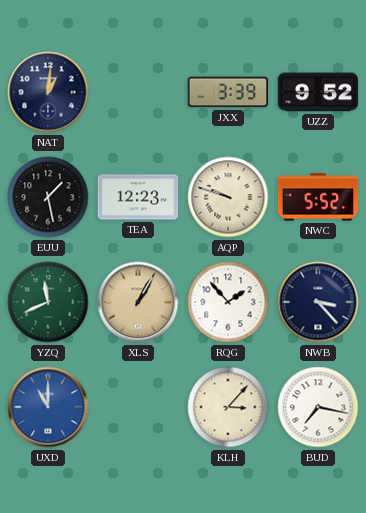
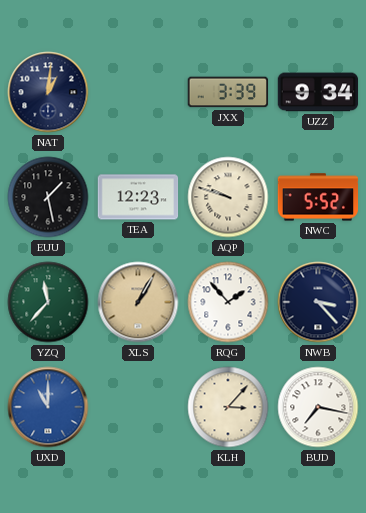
UZZ: 9:52 -> 9:34
YZQ: 11:41 -> 11:37
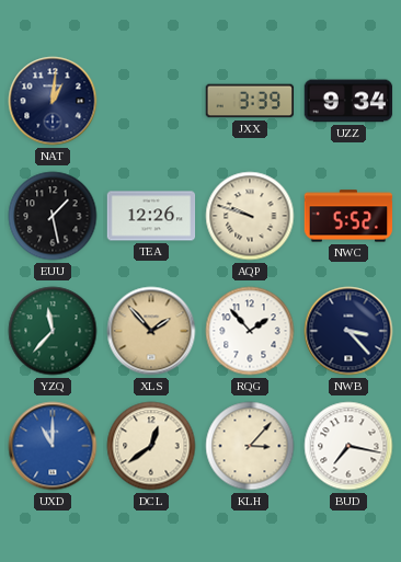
TEA: 12:23 -> 12:26
XLS: 1:05 -> 1:53
DCL: none -> 12:39
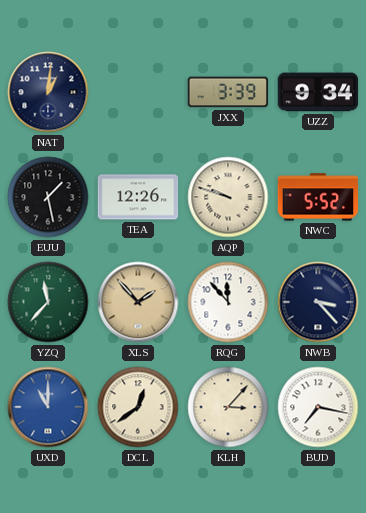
RQG: 1:53 -> 11:53
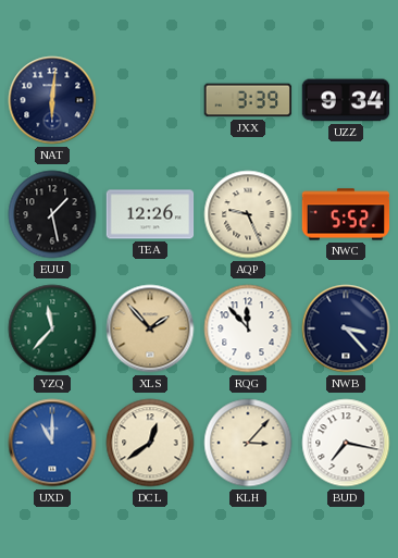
NAT: 1:01 -> 6:01
AQP: 9:48 -> 9:26
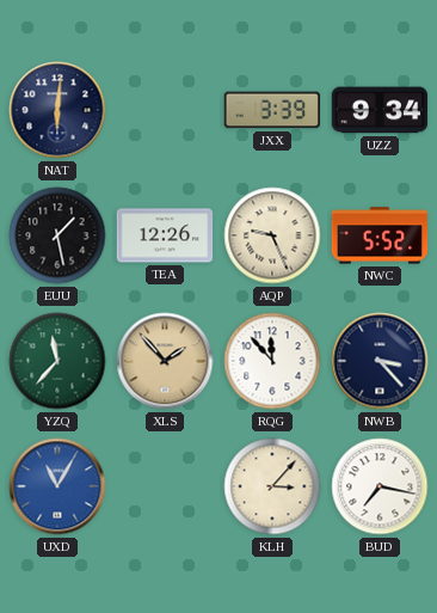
UXD: 11:00 -> 11:05
DCL: 12:39 -> none
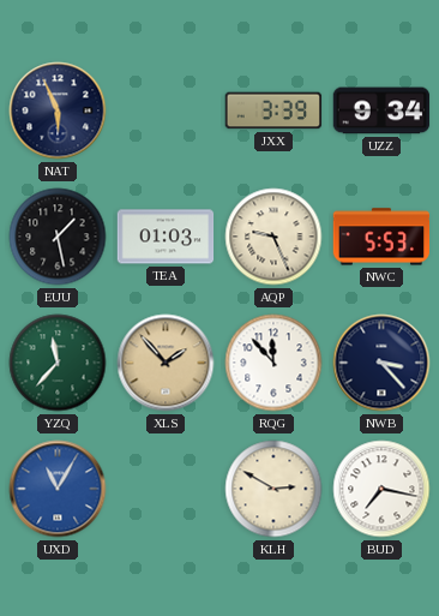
NAT: 6:01 -> 5:56
TEA: 12:26 -> 01:03
NWC: 5:52 -> 5:53
KLH: 3:07 -> 2:50
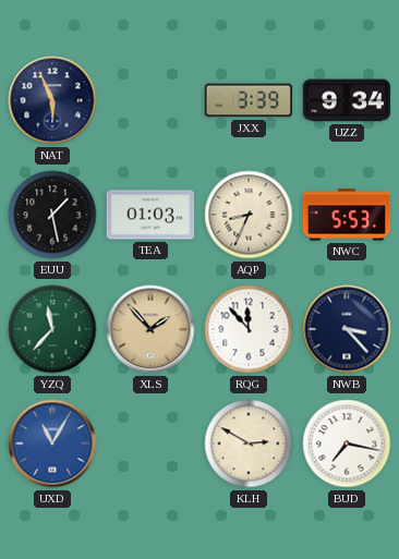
AQP: 9:26 -> 8:34
